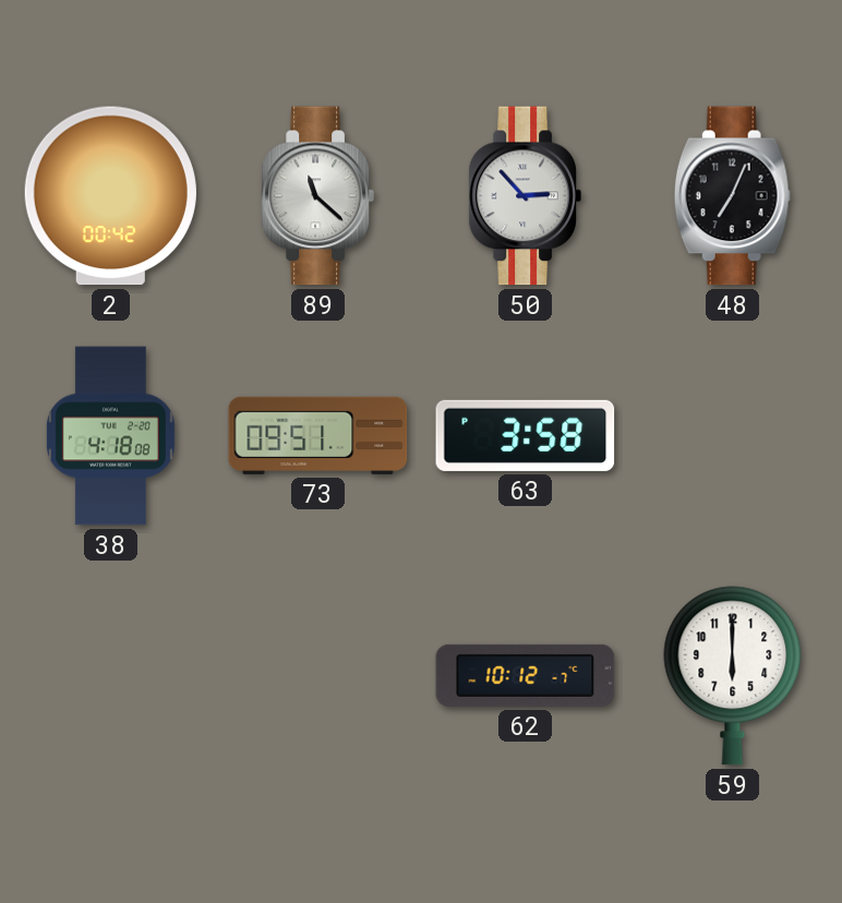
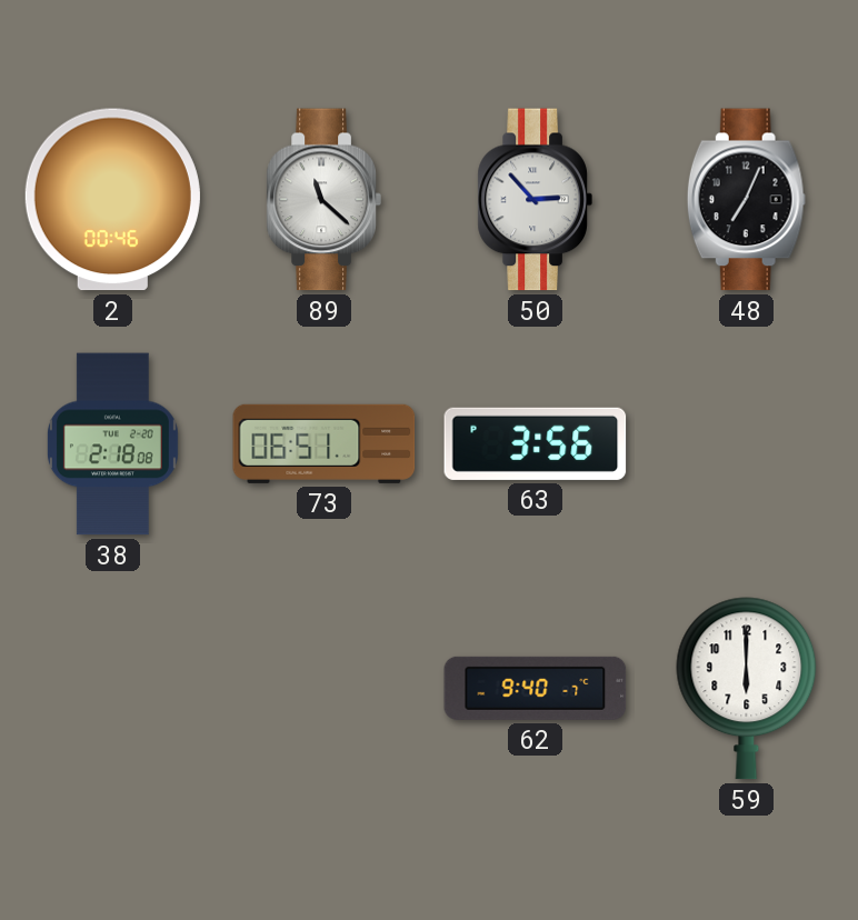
2: 00:42 -> 00:46
38: 4:18 -> 2:18
73: 09:51 -> 06:51
63: 3:58 -> 3:56
62: 10:12 -> 9:40
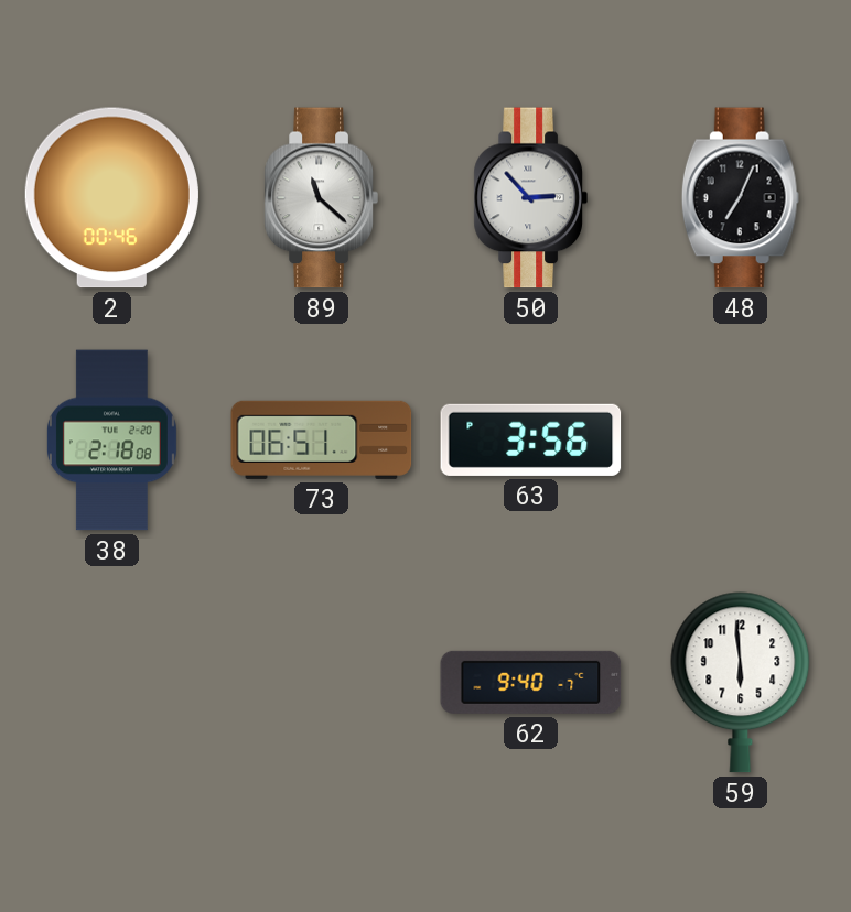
59: 6:00 -> 5:59
